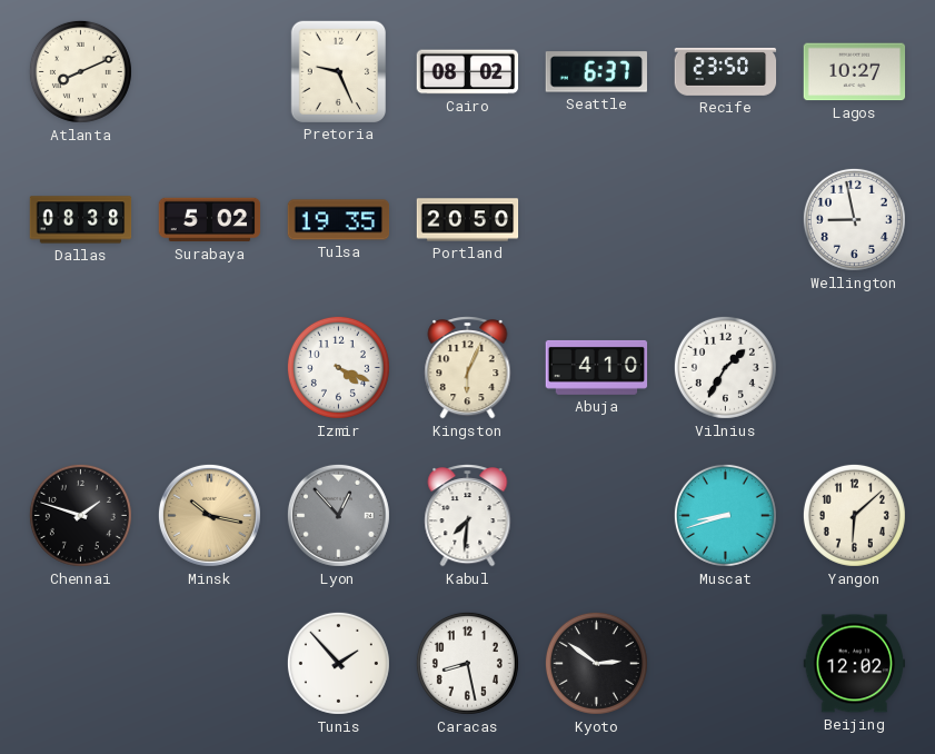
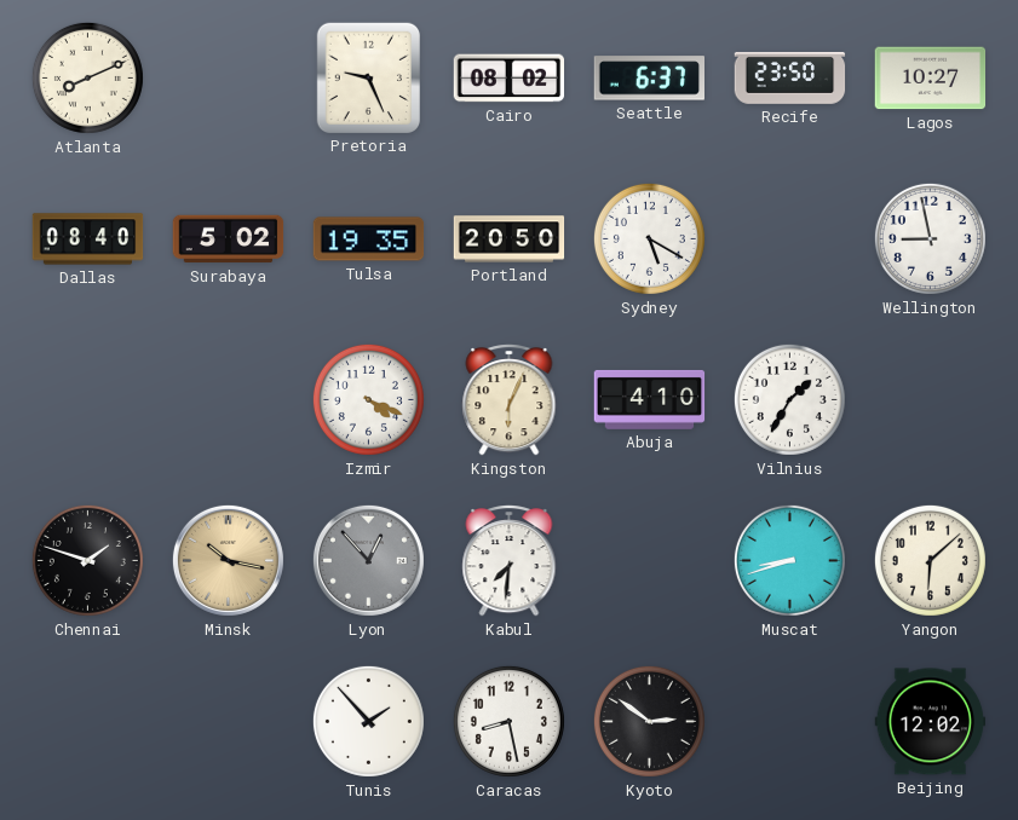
Dallas: 08:38 -> 08:40
Sydney: none -> 5:20
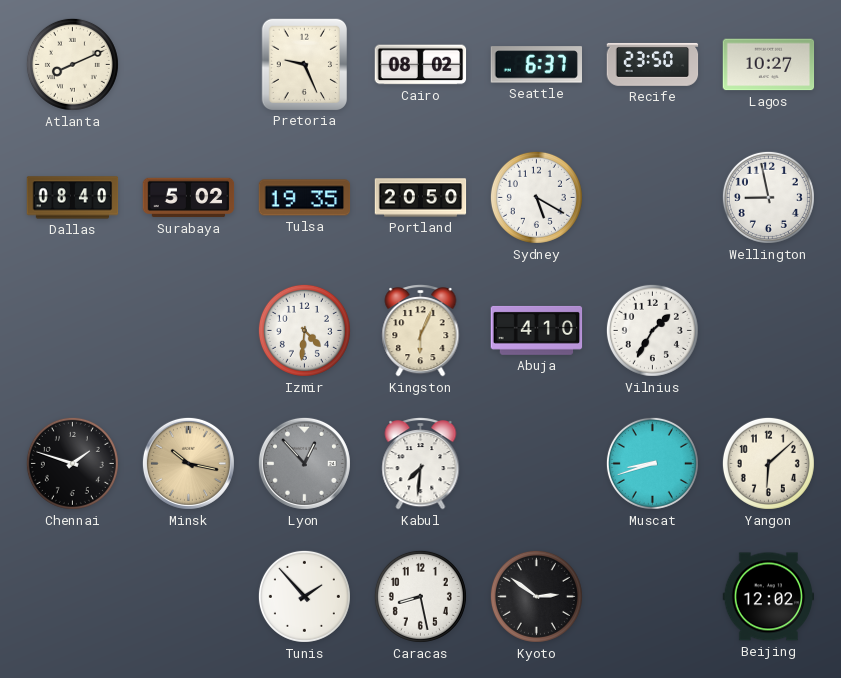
Izmir: 4:19 -> 4:31
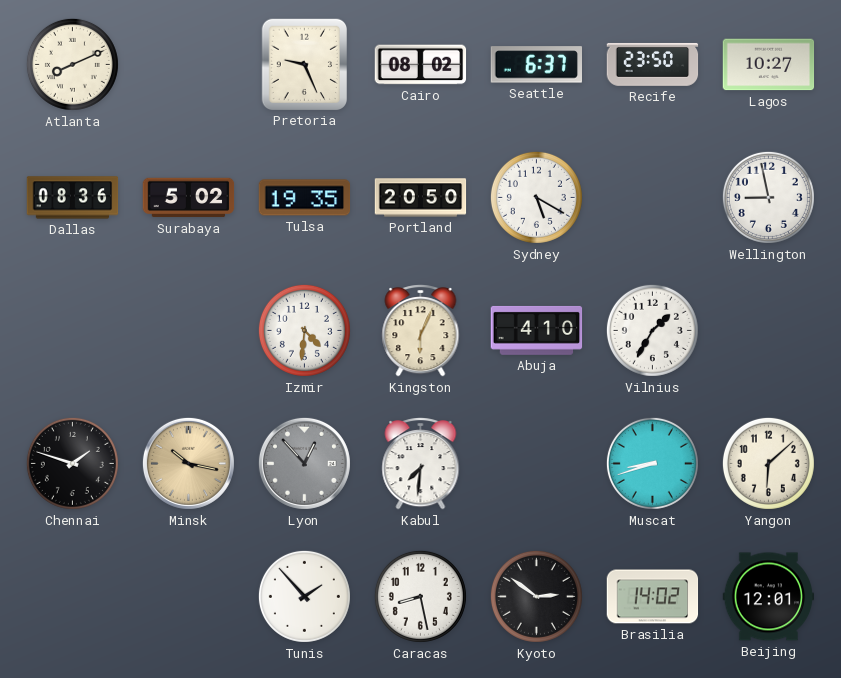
Dallas: 08:40 -> 08:36
Brasilia: none -> 14:02
Beijing: 12:02 -> 12:01
